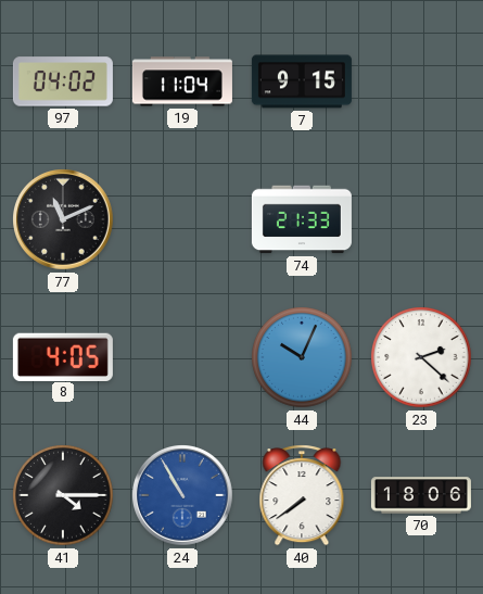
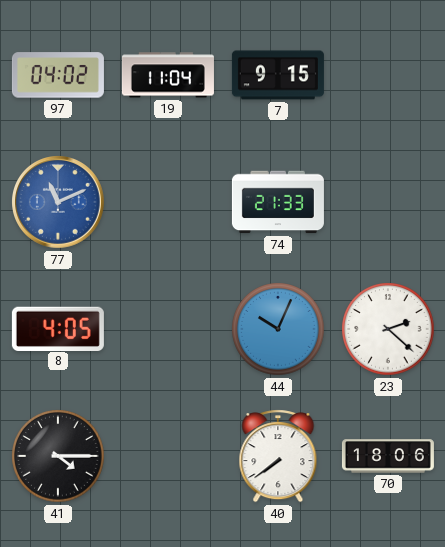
77 dial: black -> blue
24: 10:55 -> none
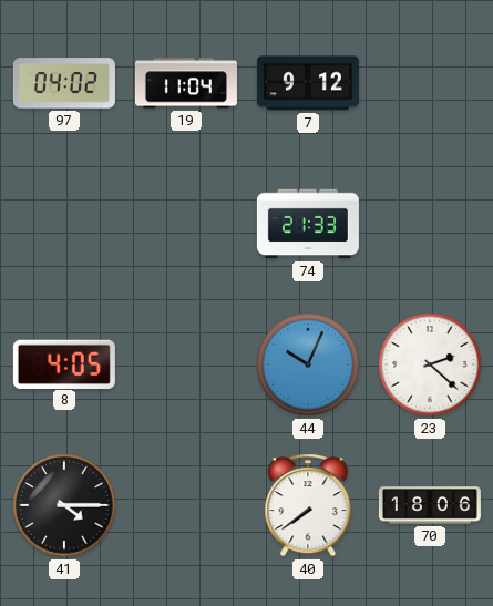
7: 9:15 -> 9:12
77: 11:11 -> none
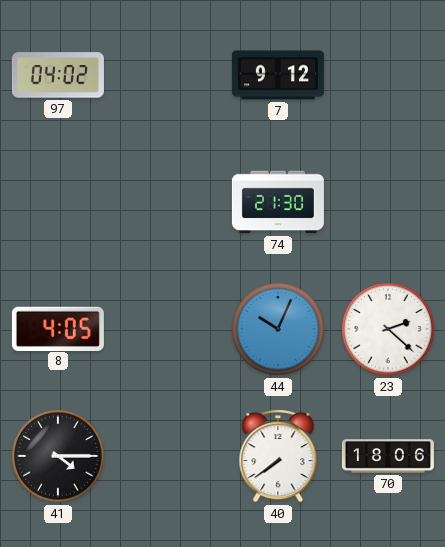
19: 11:04 -> none
74: 21:33 -> 21:30
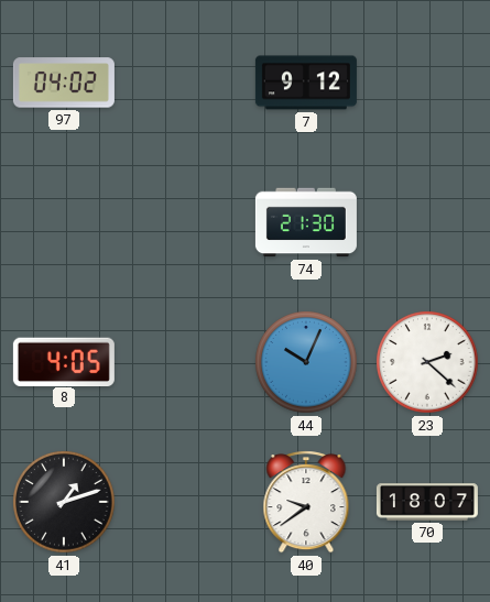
41: 4:15 -> 1:12
40: 7:39 -> 9:39
70: 18:06 -> 18:07
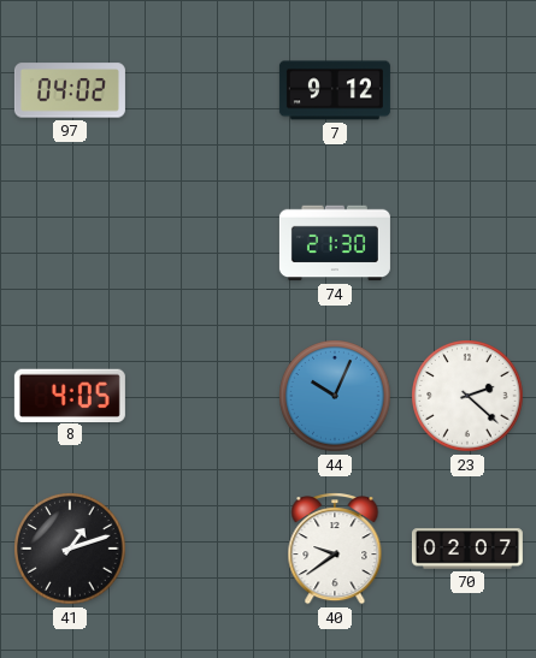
70: 18:07 -> 02:07
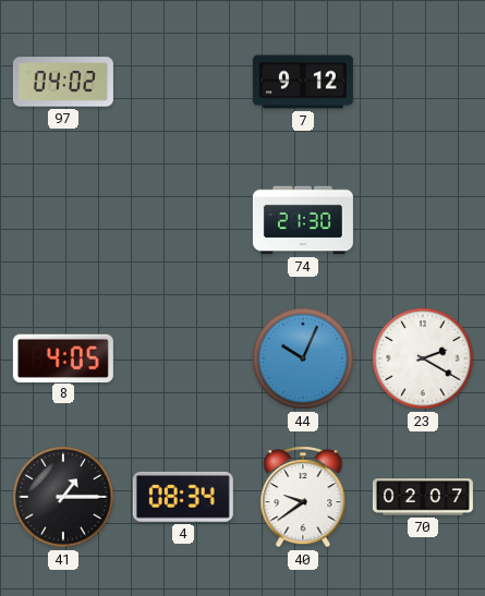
23: 2:22 -> 2:20
41: 1:12 -> 1:15
4: none -> 08:34
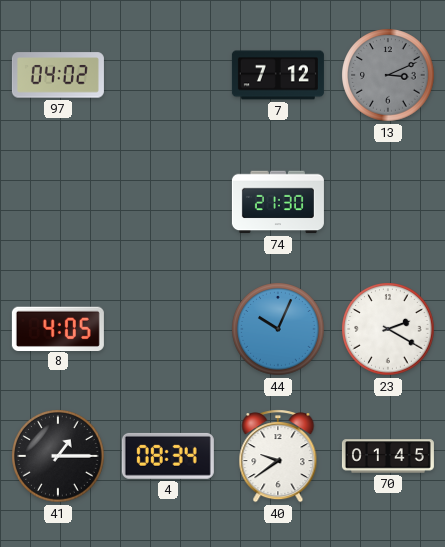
7: 9:12 -> 7:12
13: none -> 3:11
70: 02:07 -> 01:45
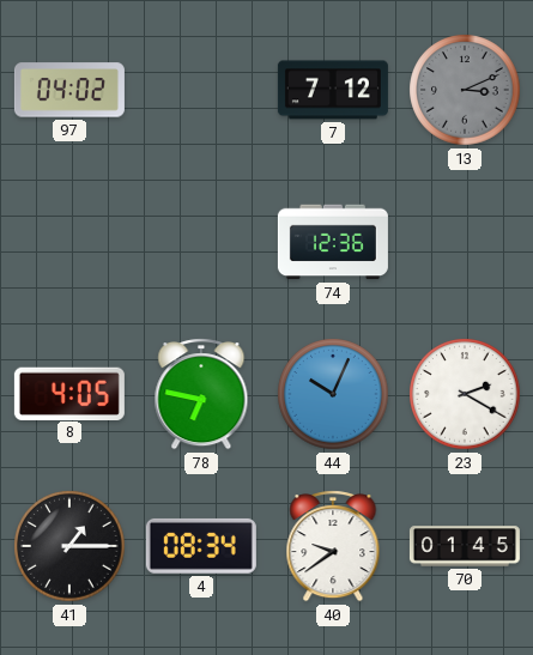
74: 21:30 -> 12:36
78: none -> 6:47
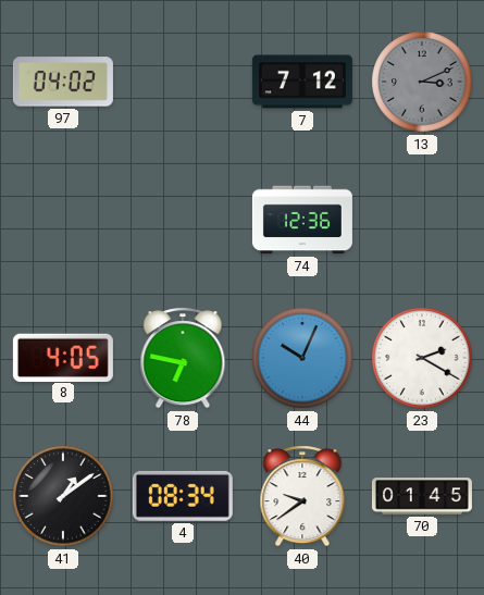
41: 1:15 -> 1:09
